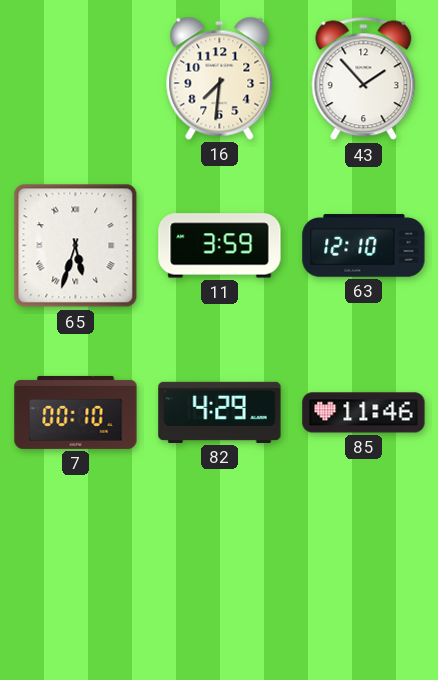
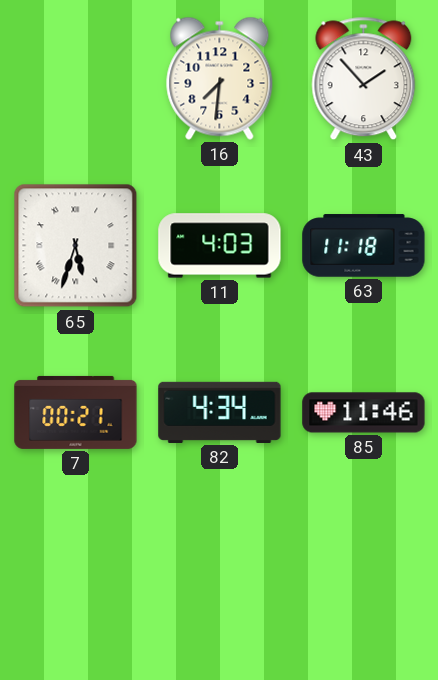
11: 3:59 -> 4:03
63: 12:10 -> 11:18
7: 00:10 -> 00:21
82: 4:29 -> 4:34
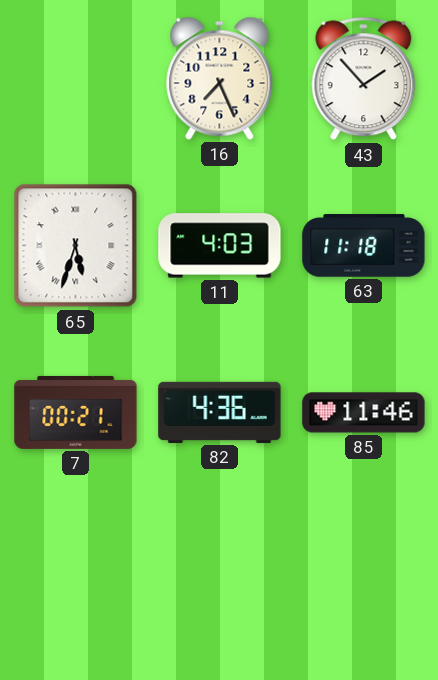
16: 7:31 -> 7:26
82: 4:34 -> 4:36
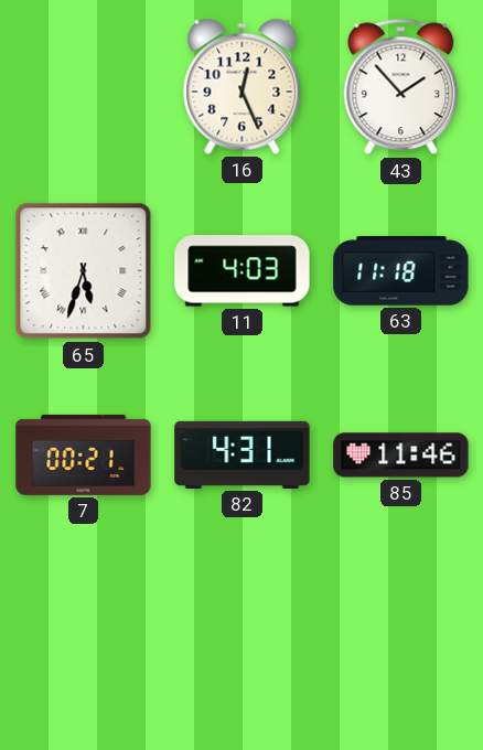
16: 7:26 -> 12:26
82: 4:36 -> 4:31
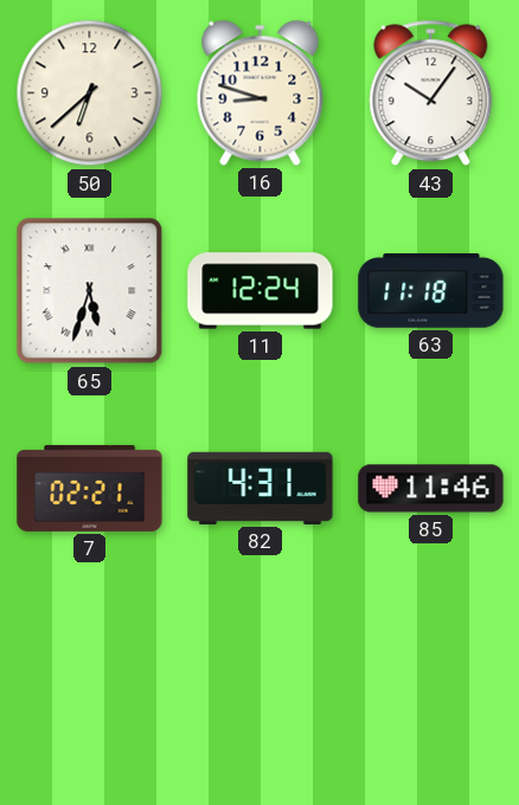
50: none -> 6:38
16: 12:26 -> 8:48
43: 1:53 -> 10:06
11: 4:03 -> 12:24
7: 00:21 -> 02:21
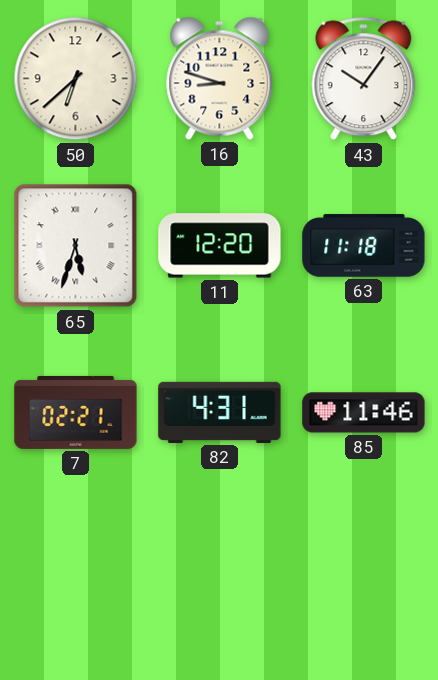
11: 12:24 -> 12:20
